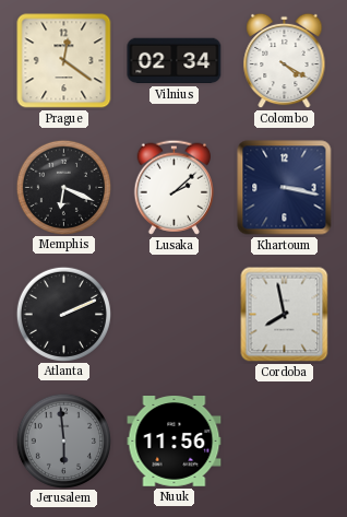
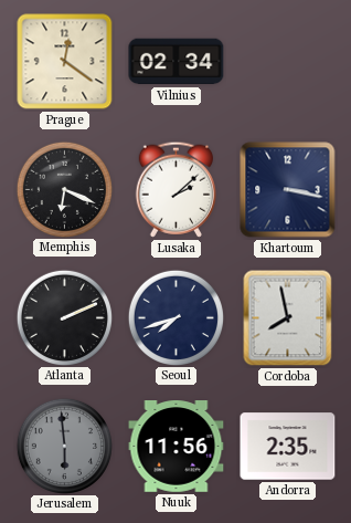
Colombo: 4:20 -> none
Seoul: none -> 7:42
Andorra: none -> 2:35
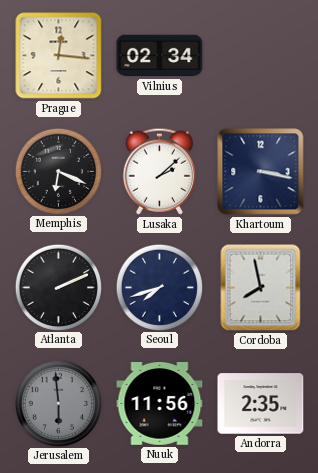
Prague: 12:21 -> 12:16
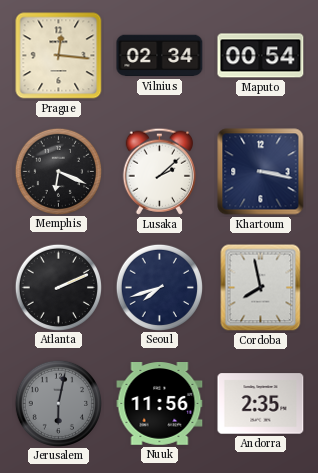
Maputo: none -> 00:54
Jerusalem: 5:59 -> 6:02
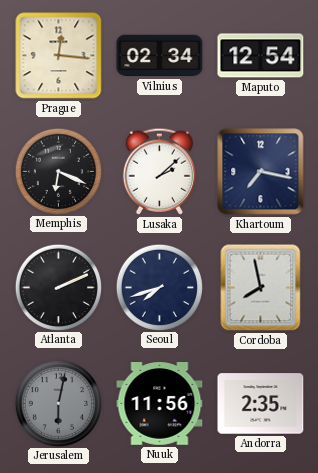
Maputo: 00:54 -> 12:54
Khartoum: 3:17 -> 7:17
